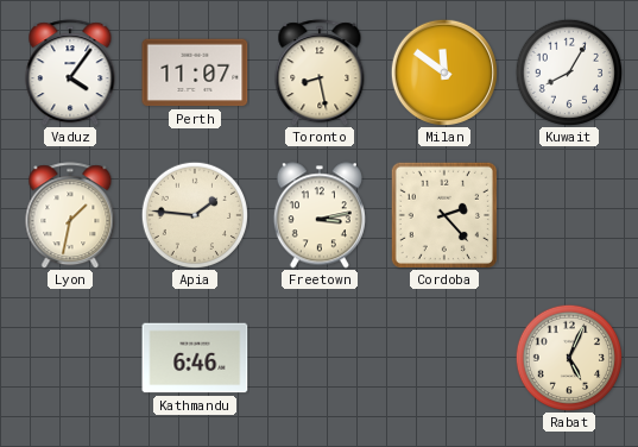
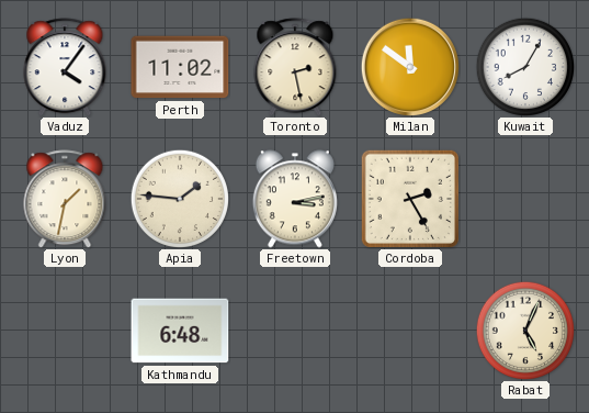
Perth: 11:07 -> 11:02
Toronto: 8:28 -> 2:28
Cordoba: 2:23 -> 2:25
Kathmandu: 6:46 -> 6:48
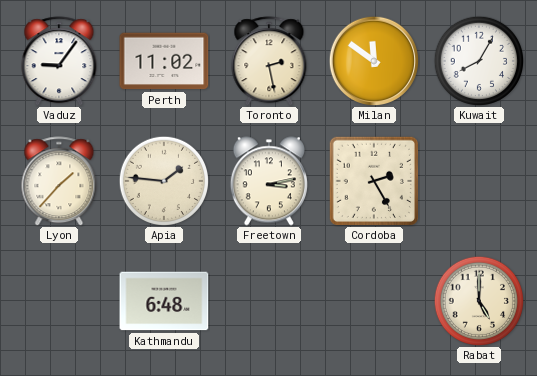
Vaduz: 4:06 -> 9:06
Lyon: 1:32 -> 1:37
Rabat: 5:04 -> 5:00
